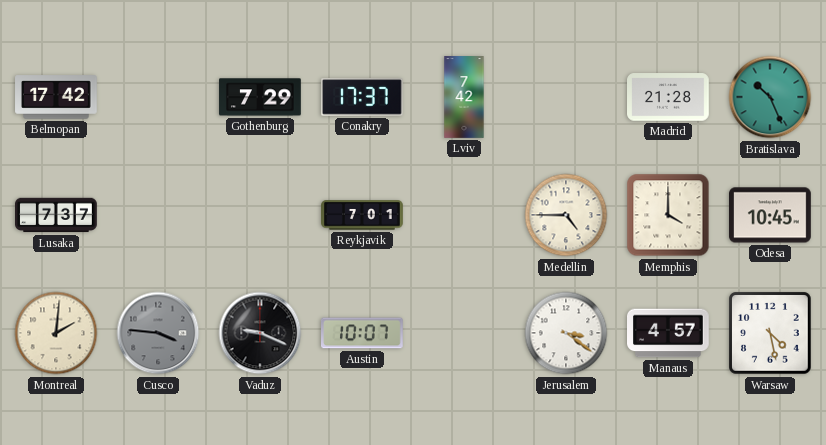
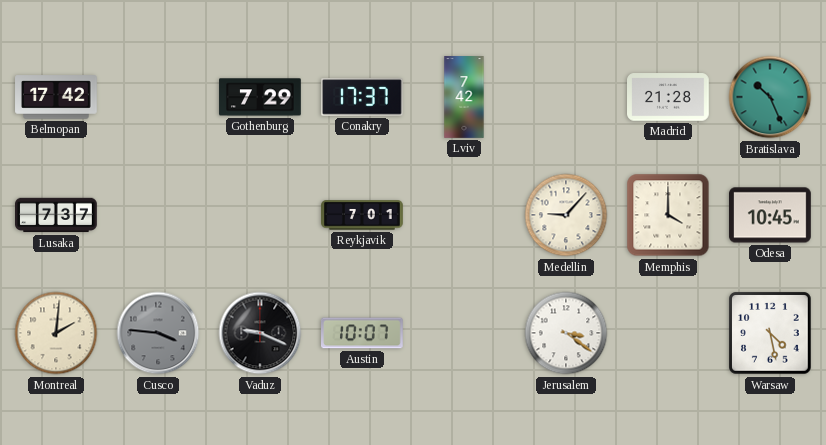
Medellin: 4:45 -> 9:07
Manaus: 4:57 -> none
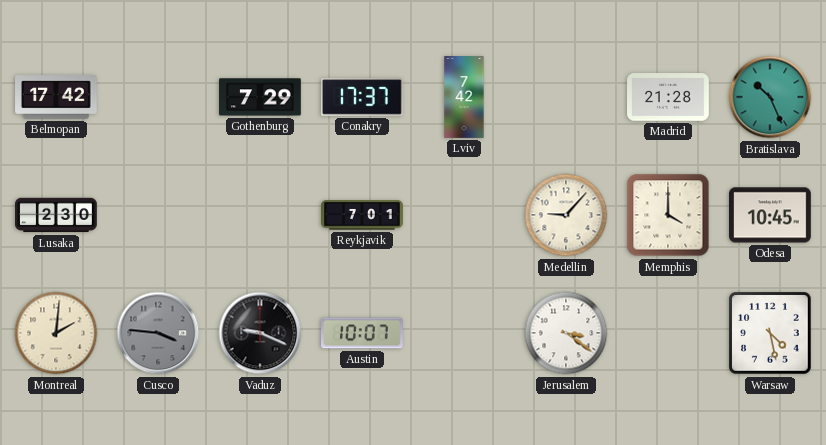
Lusaka: 7:37 -> 2:30
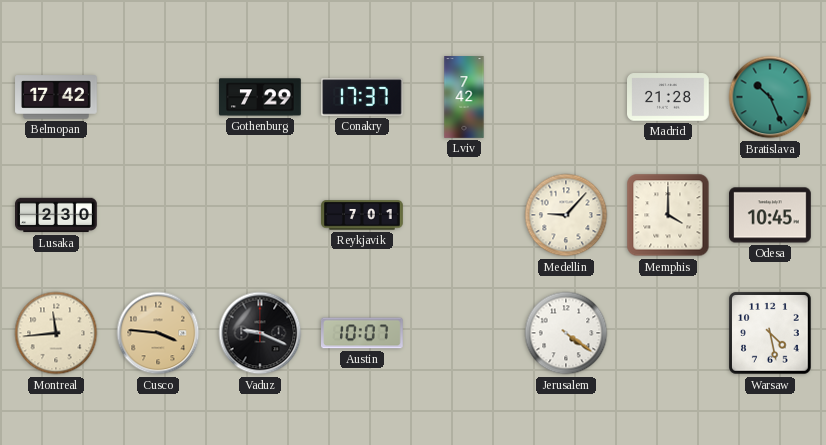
Montreal: 2:01 -> 11:44
Cusco dial: grey -> champagne
Jerusalem: 3:21 -> 4:21
